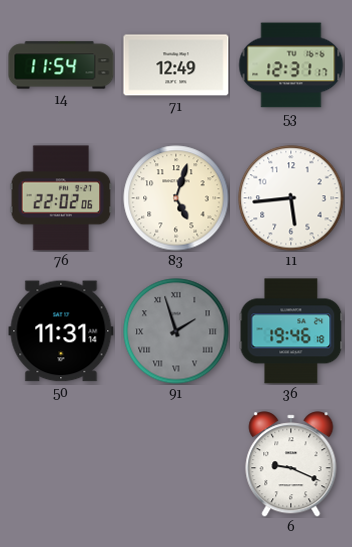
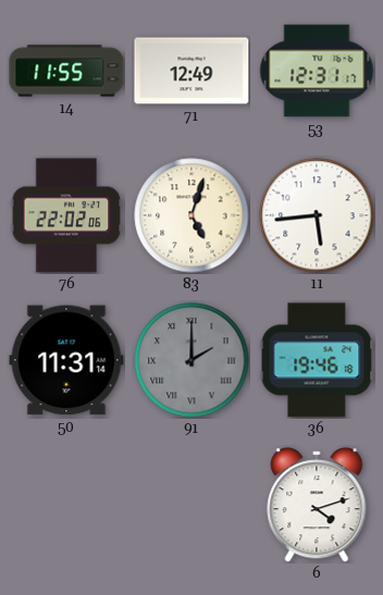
14: 11:54 -> 11:55
91: 1:57 -> 2:00
6: 9:19 -> 4:12
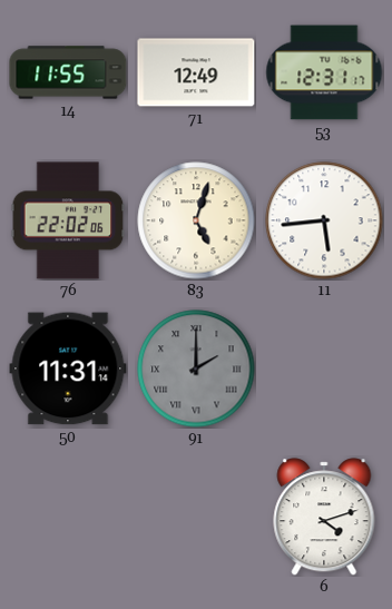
36: 19:46 -> none
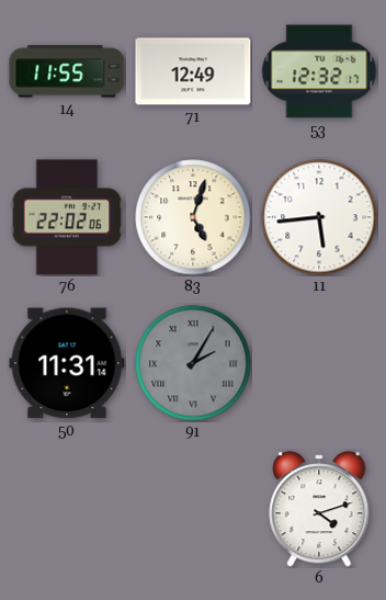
53: 12:31 -> 12:32
91: 2:00 -> 2:05
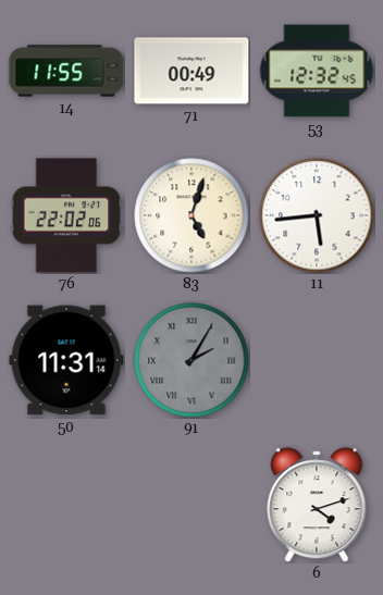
71: 12:49 -> 00:49
53: 12:32:17 -> 12:32:45
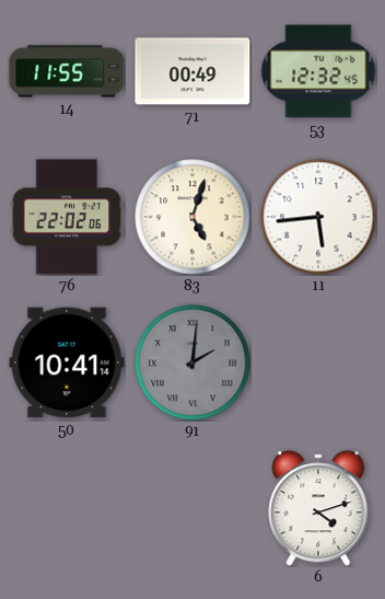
50: 11:31 -> 10:41
91: 2:05 -> 2:01
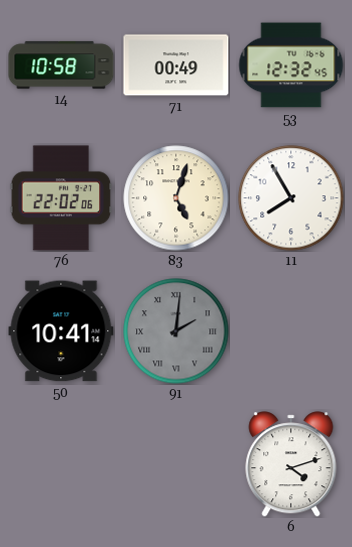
14: 11:55 -> 10:58
11: 5:44 -> 7:55
